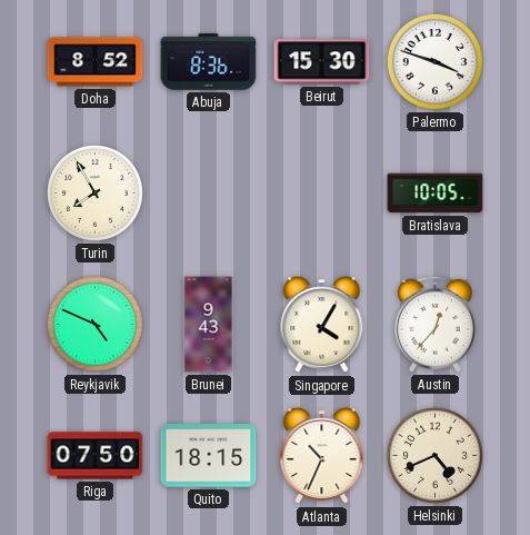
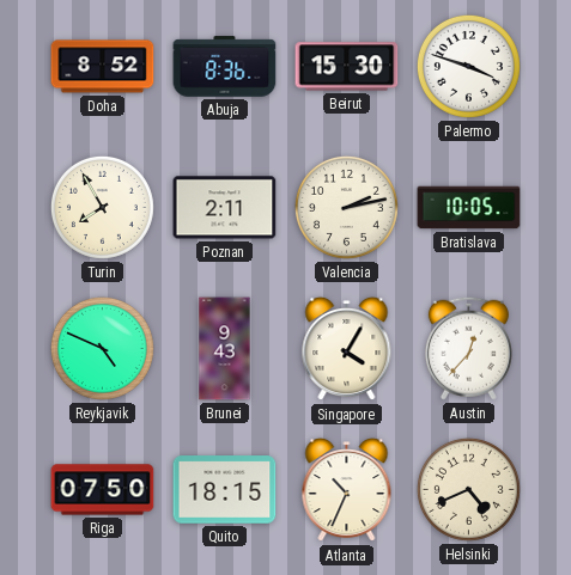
Poznan: none -> 2:11
Valencia: none -> 2:13
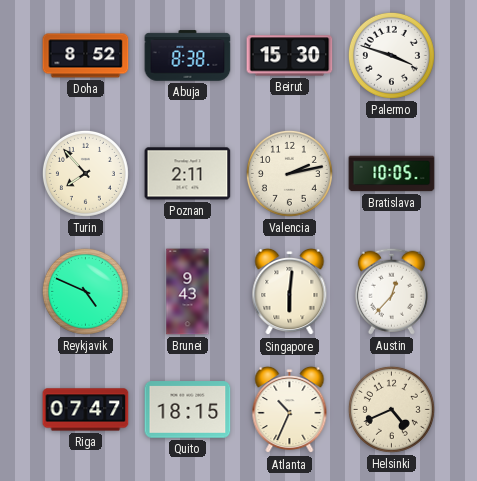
Abuja: 8:36 -> 8:38
Turin: 7:55 -> 7:53
Singapore: 4:05 -> 6:01
Riga: 07:50 -> 07:47
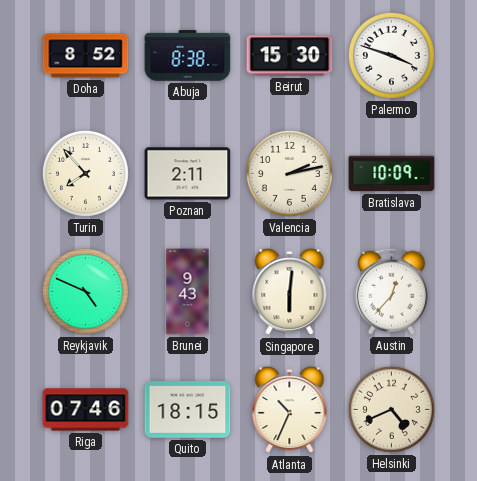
Bratislava: 10:05 -> 10:09
Riga: 07:47 -> 07:46
